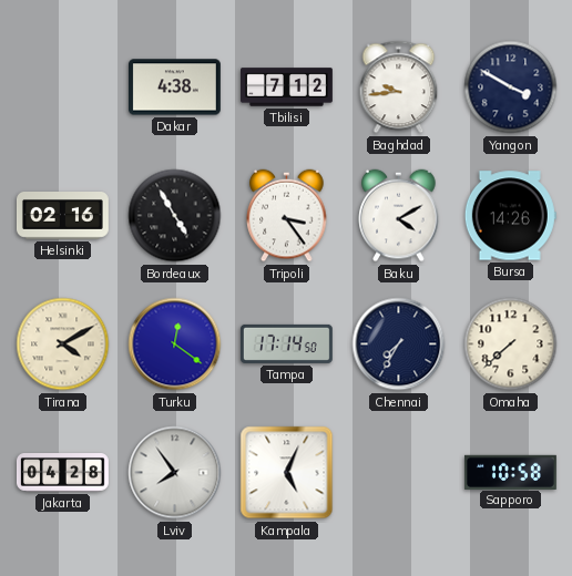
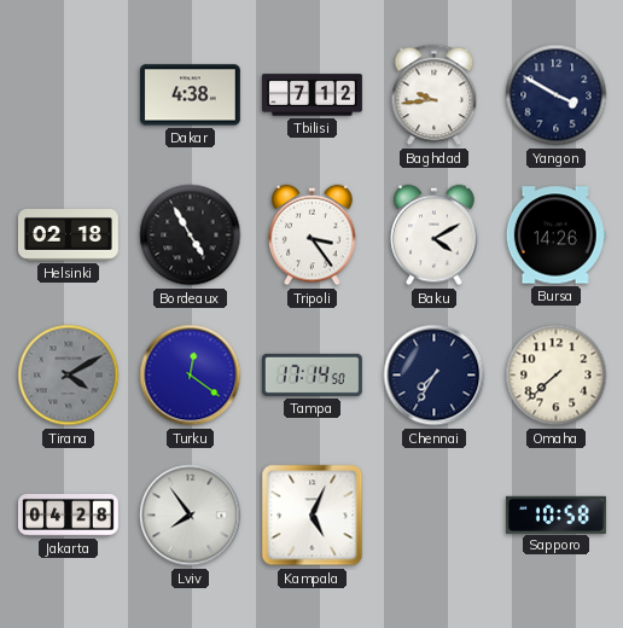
Helsinki: 02:16 -> 02:18
Tirana dial: cream -> grey
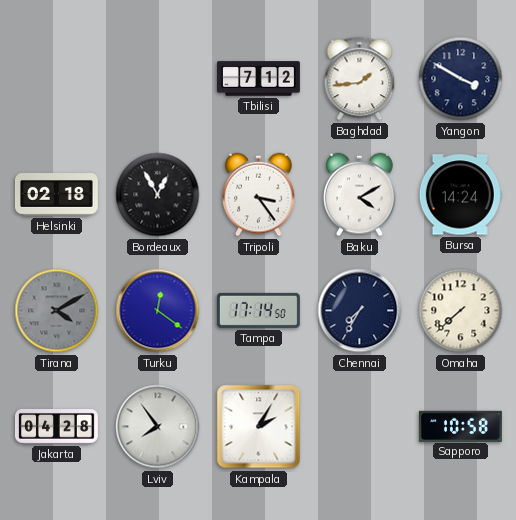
Dakar: 4:38 -> none
Baghdad: 9:44 -> 1:44
Bordeaux: 4:55 -> 12:55
Bursa: 14:26 -> 14:24
Kampala: 5:04 -> 2:05
